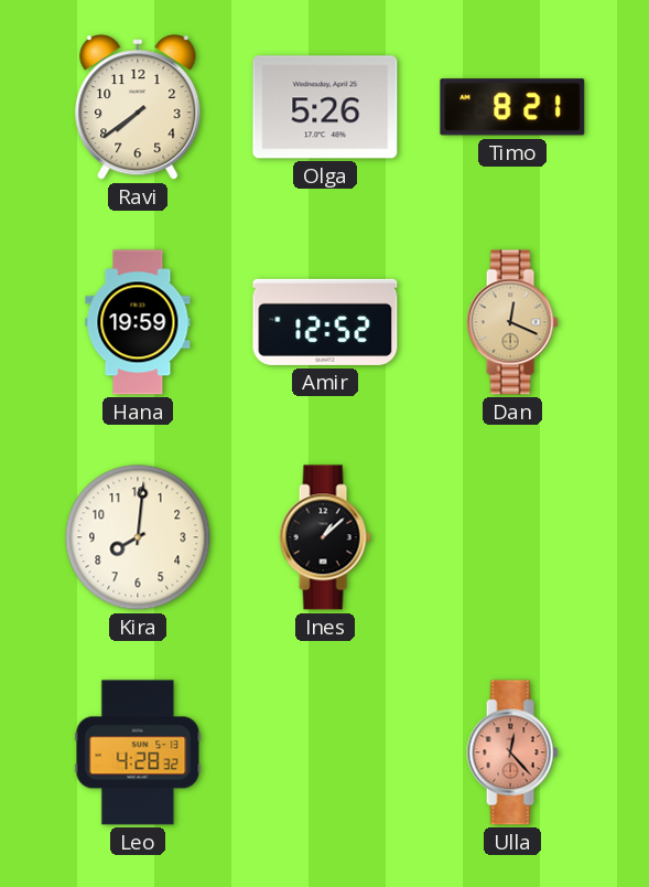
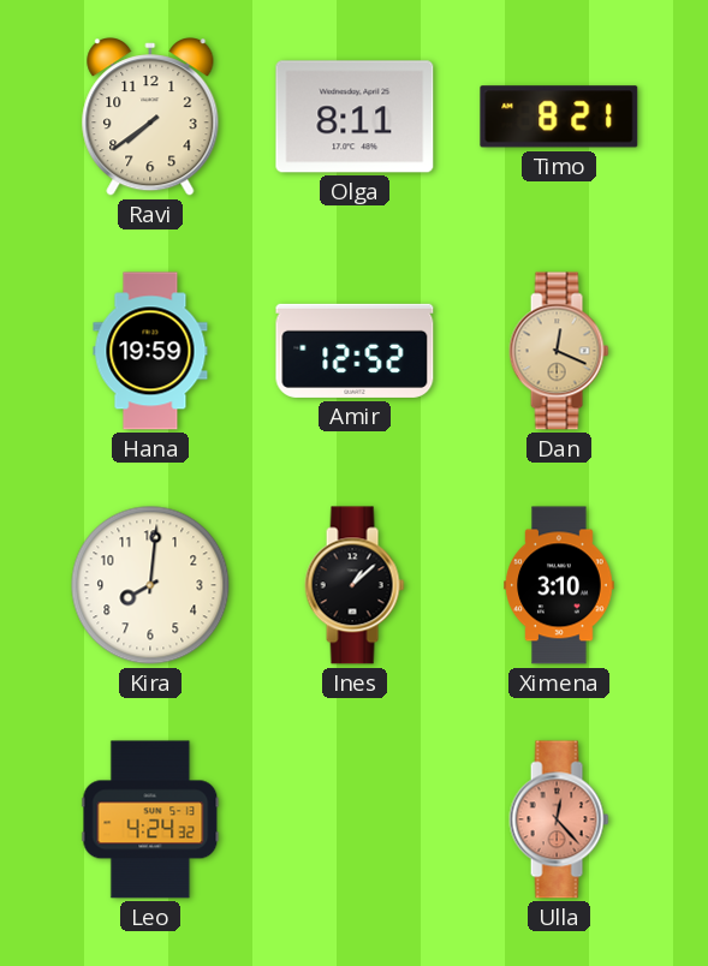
Olga: 5:26 -> 8:11
Ximena: none -> 3:10
Leo: 4:28 -> 4:24
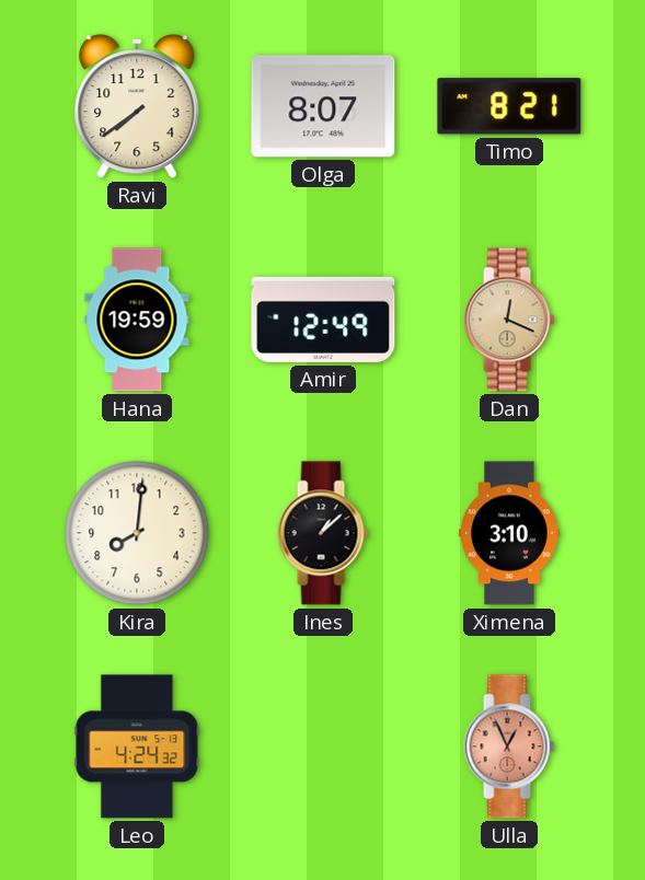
Olga: 8:11 -> 8:07
Amir: 12:52 -> 12:49
Ulla: 12:23 -> 12:56
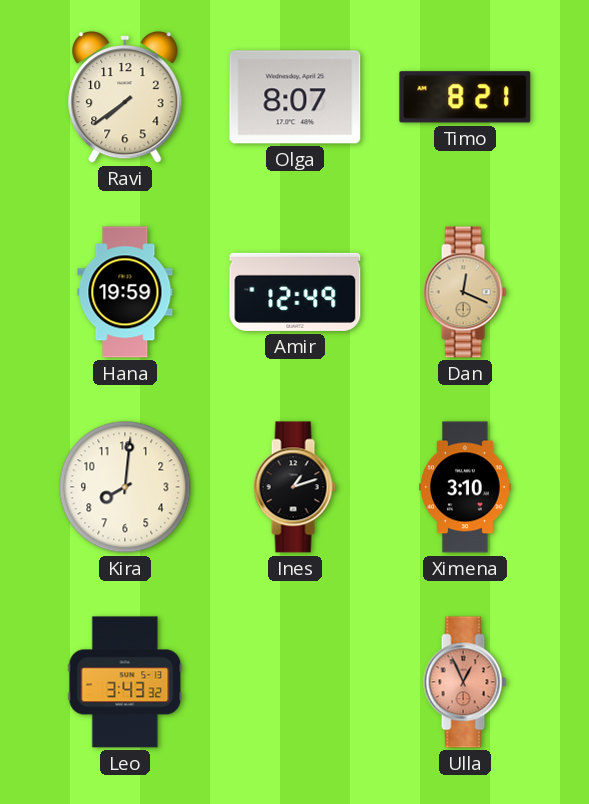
Ines: 1:08 -> 1:12
Leo: 4:24 -> 3:43
